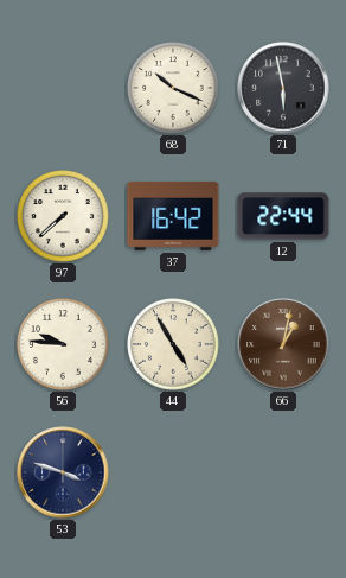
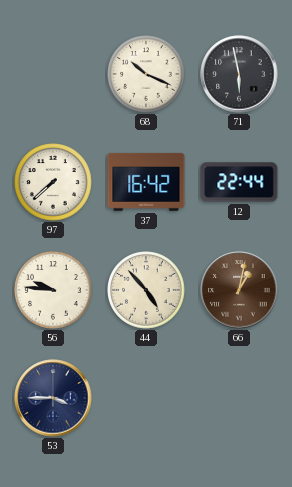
44: 4:55 -> 4:53
53: 3:48 -> 3:45
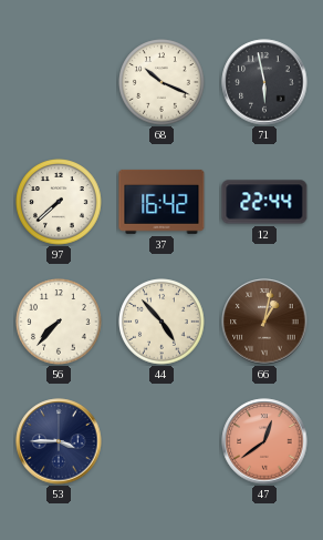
56: 9:46 -> 7:37
47: none -> 12:39
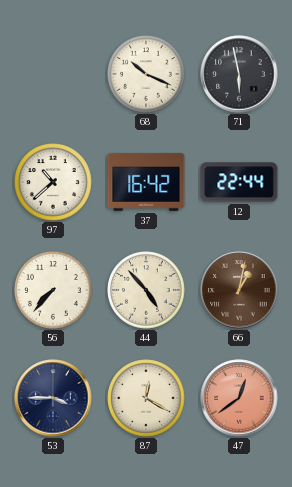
97: 7:38 -> 10:38
87: none -> 12:20
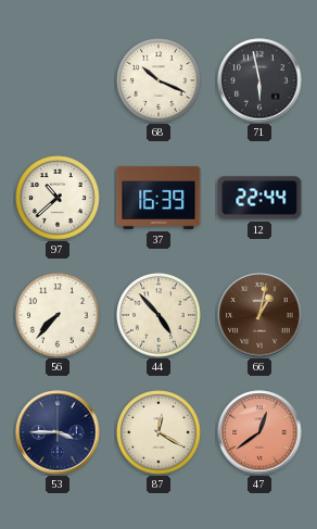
37: 16:42 -> 16:39
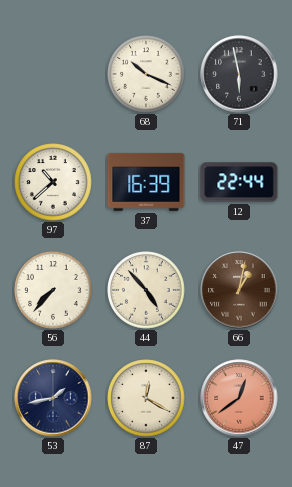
53: 3:45 -> 1:43
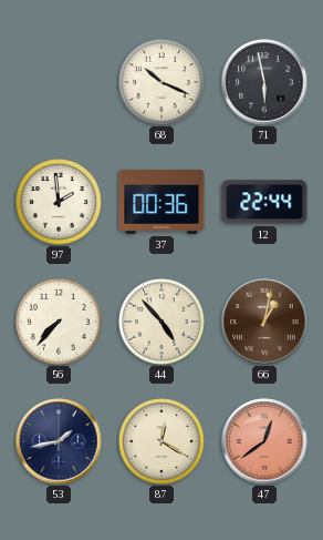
97: 10:38 -> 1:59
37: 16:39 -> 00:36
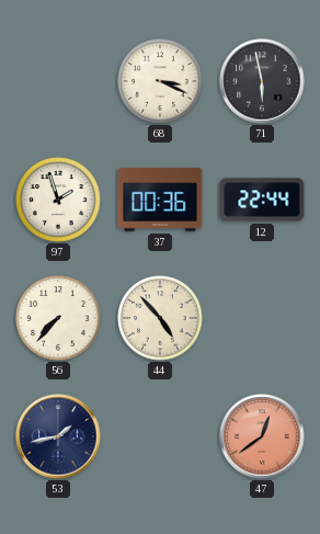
68: 10:19 -> 3:19
97: 1:59 -> 1:57
66: 1:02 -> none
87: 12:20 -> none
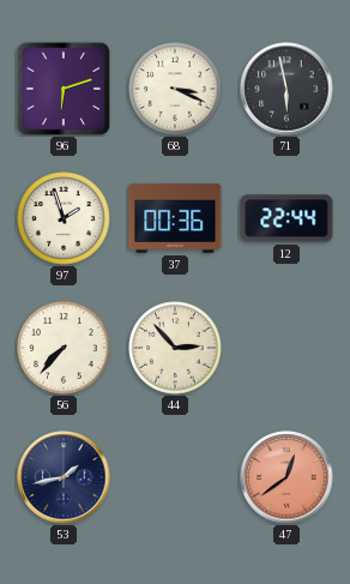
96: none -> 6:12
44: 4:53 -> 2:53
